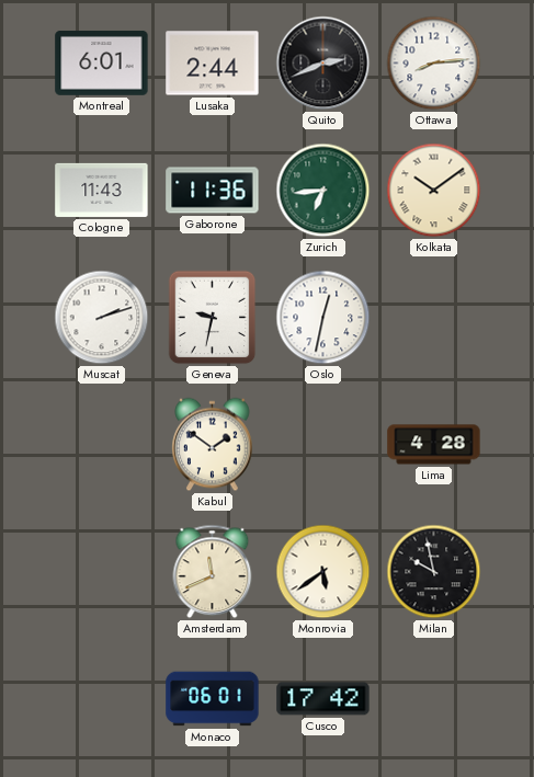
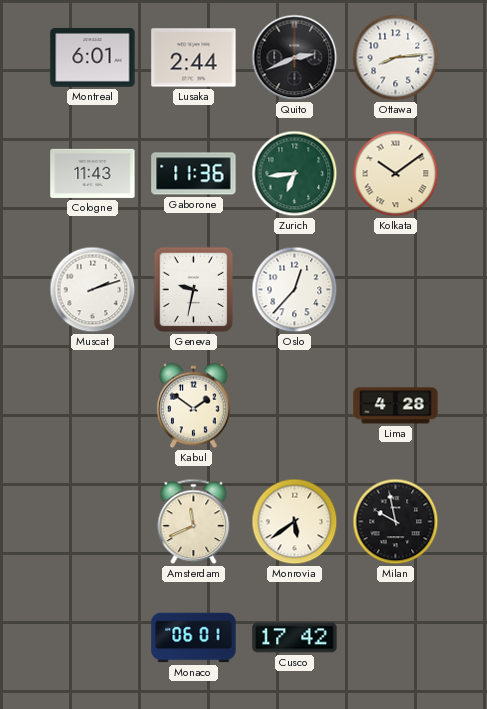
Oslo: 12:32 -> 12:37
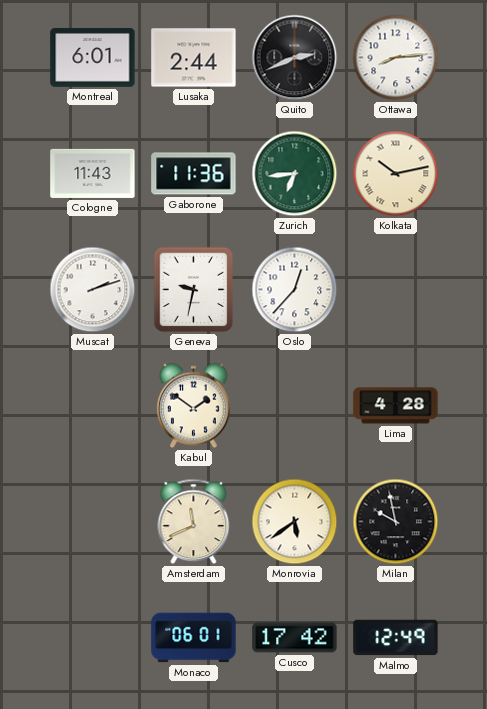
Kolkata: 10:09 -> 10:13
Malmo: none -> 12:49
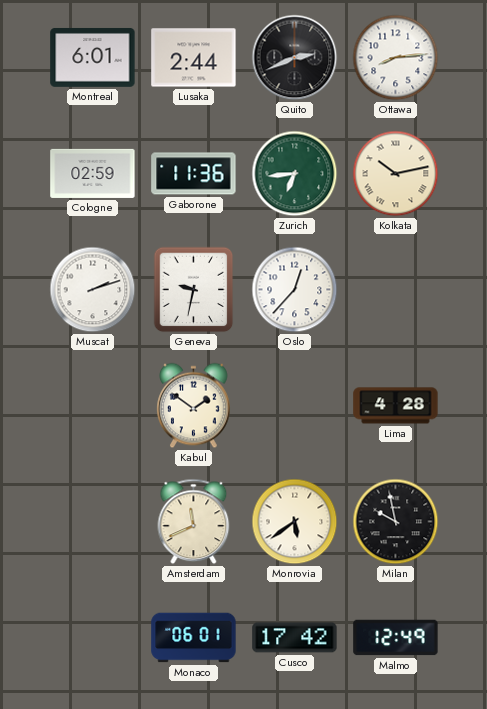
Cologne: 11:43 -> 02:59
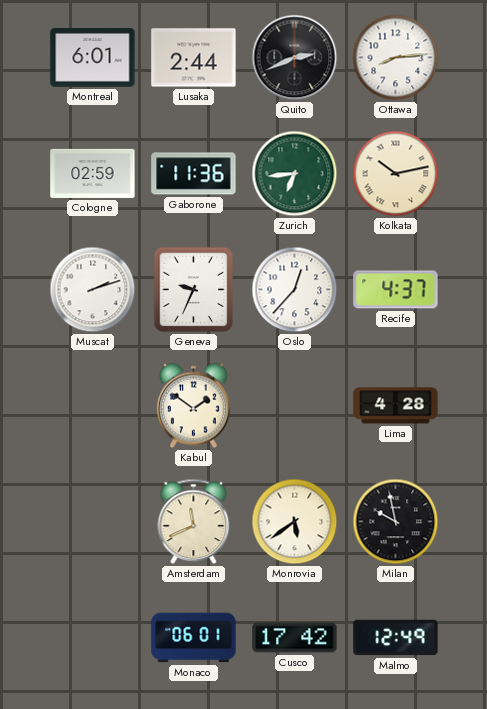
Geneva: 9:32 -> 9:34
Recife: none -> 4:37
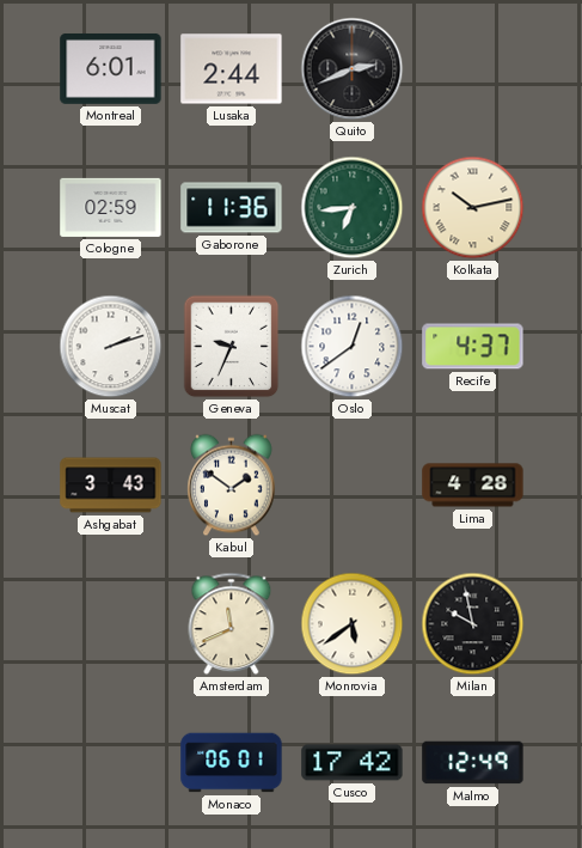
Ottawa: 8:14 -> none
Oslo: 12:37 -> 12:39
Ashgabat: none -> 3:43
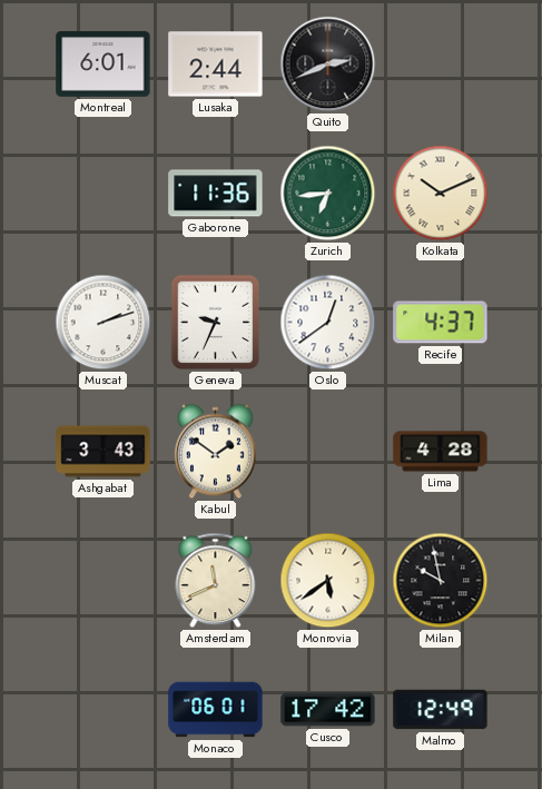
Cologne: 02:59 -> none
Kolkata: 10:13 -> 10:11
